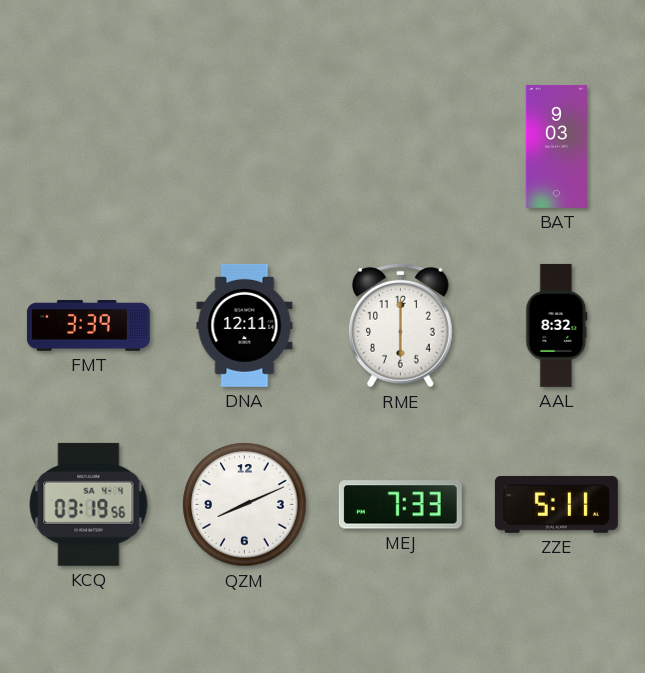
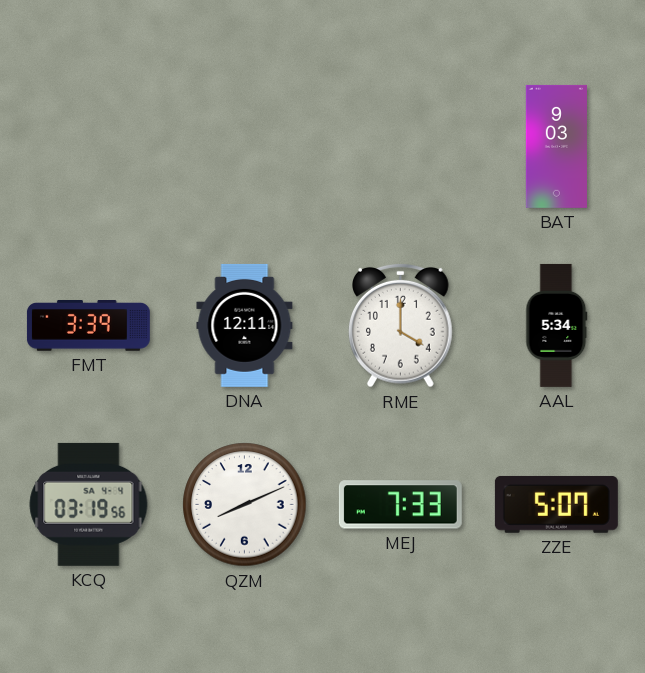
RME: 6:00 -> 4:00
AAL: 8:32 -> 5:34
ZZE: 5:11 -> 5:07
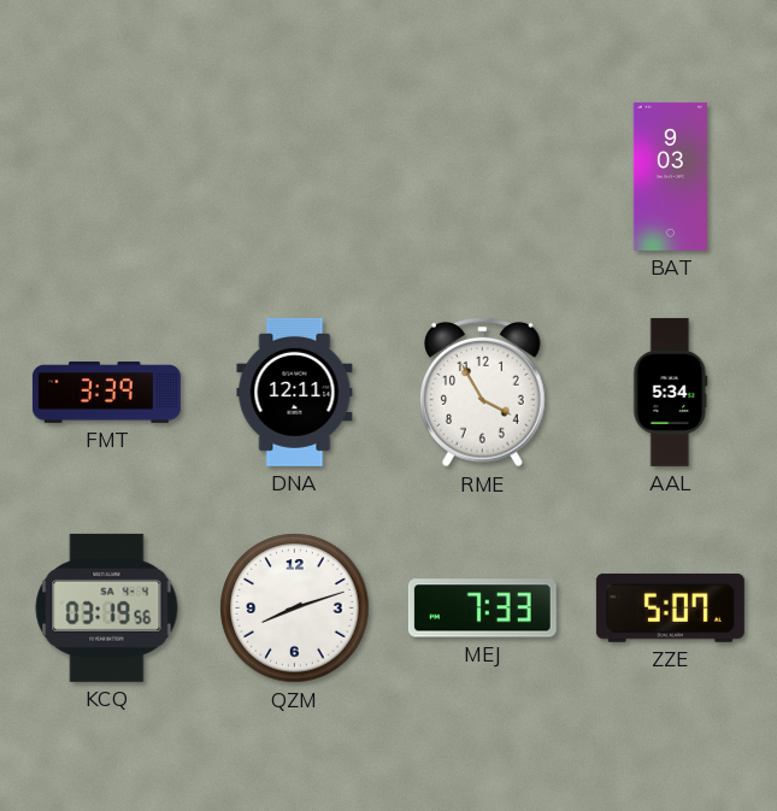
RME: 4:00 -> 3:55
QZM: 8:11 -> 8:12
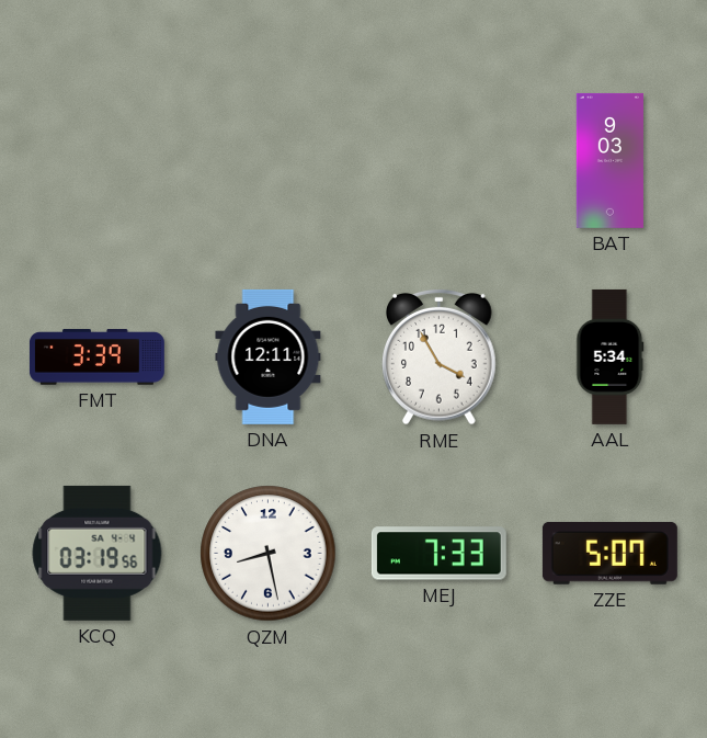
QZM: 8:12 -> 8:28
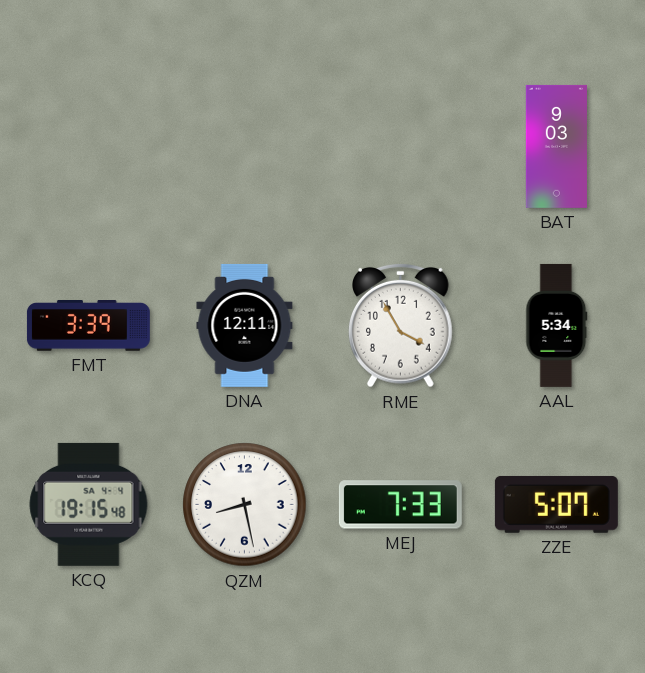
KCQ: 03:19 -> 19:15
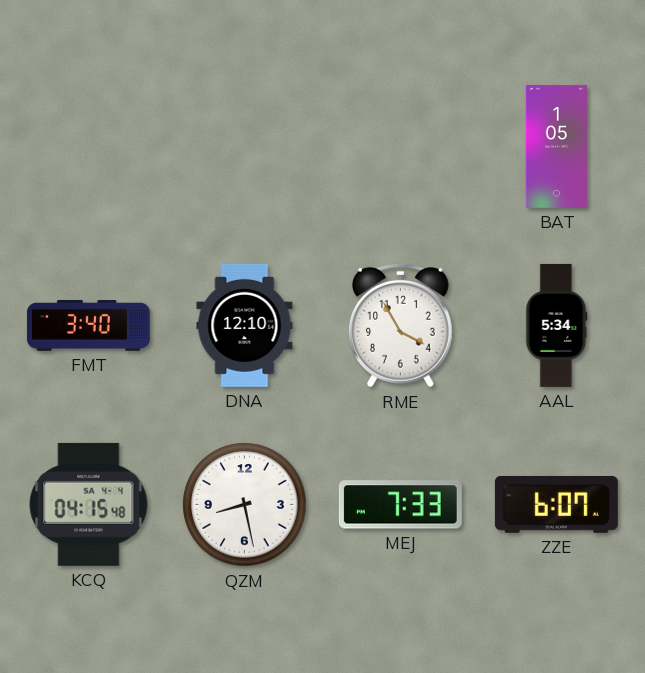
BAT: 9:03 -> 1:05
FMT: 3:39 -> 3:40
DNA: 12:11 -> 12:10
KCQ: 19:15 -> 04:15
ZZE: 5:07 -> 6:07
